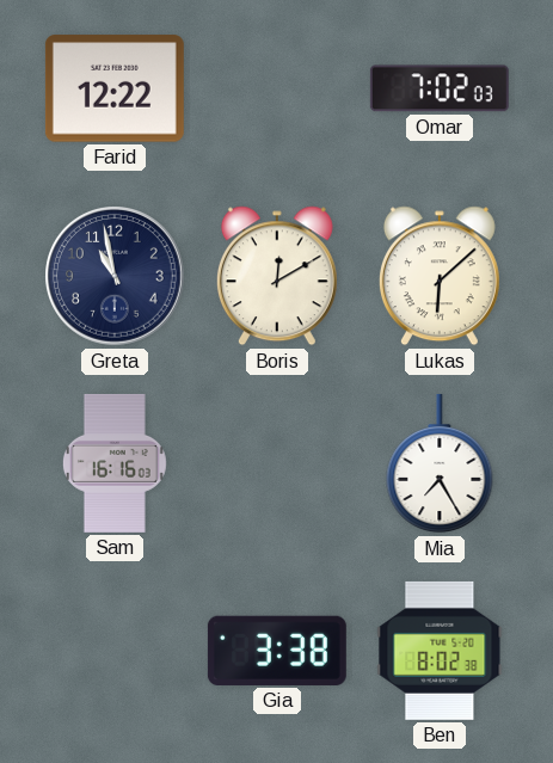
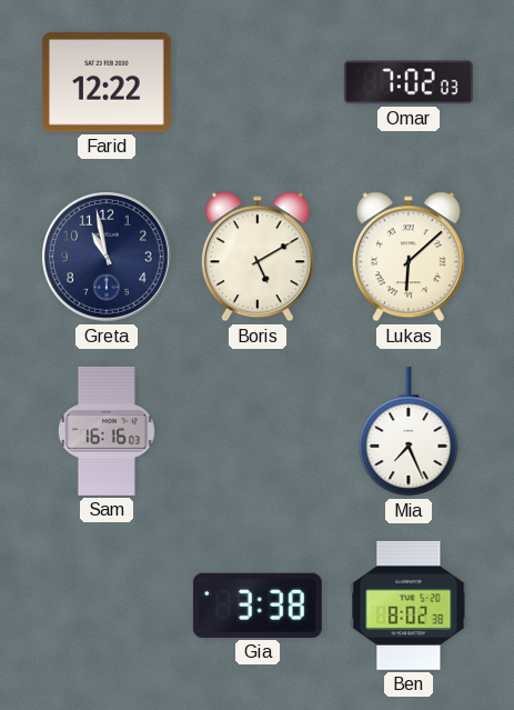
Boris: 12:10 -> 5:10
Mia: 7:25 -> 7:26
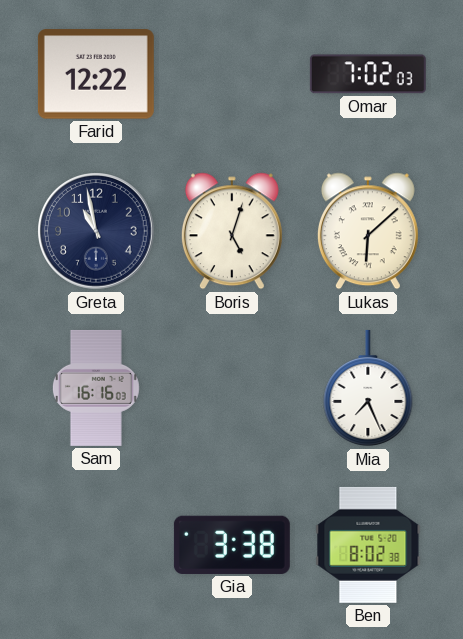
Boris: 5:10 -> 5:03
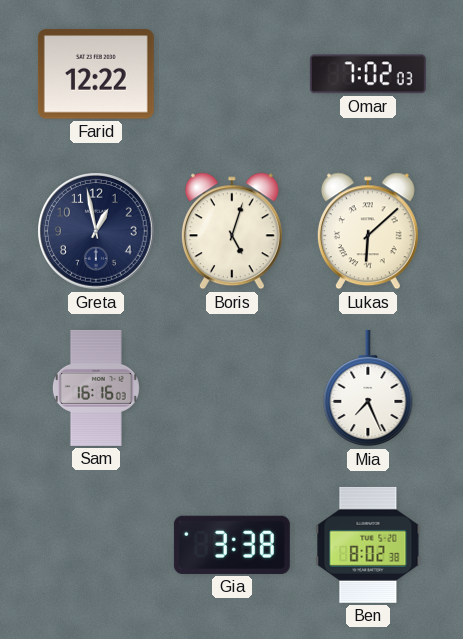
Greta: 10:58 -> 12:58
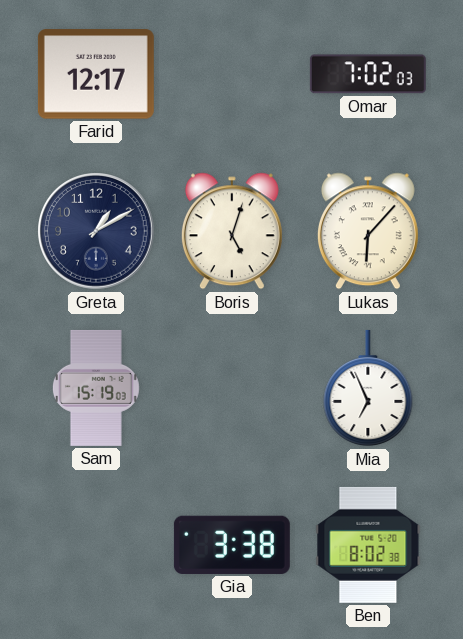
Farid: 12:22 -> 12:17
Greta: 12:58 -> 1:10
Lukas: 6:08 -> 6:07
Sam: 16:16 -> 15:19
Mia: 7:26 -> 6:56
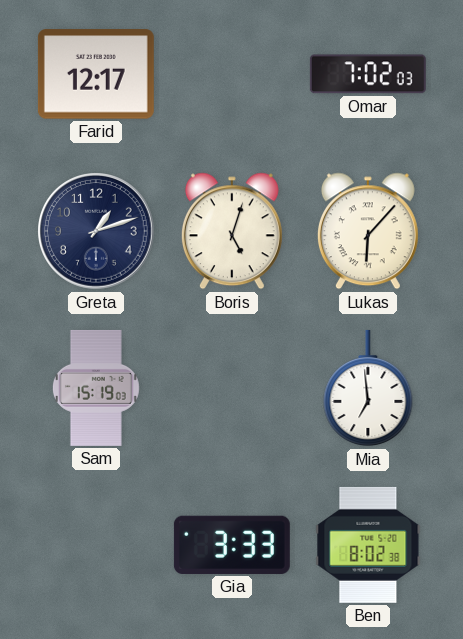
Greta: 1:10 -> 1:12
Mia: 6:56 -> 6:59
Gia: 3:38 -> 3:33
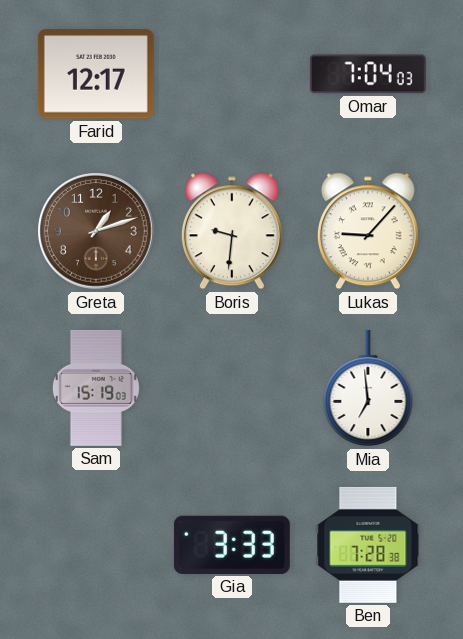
Omar: 7:02 -> 7:04
Greta dial: navy -> brown
Boris: 5:03 -> 9:31
Lukas: 6:07 -> 9:07
Ben: 8:02 -> 7:28
